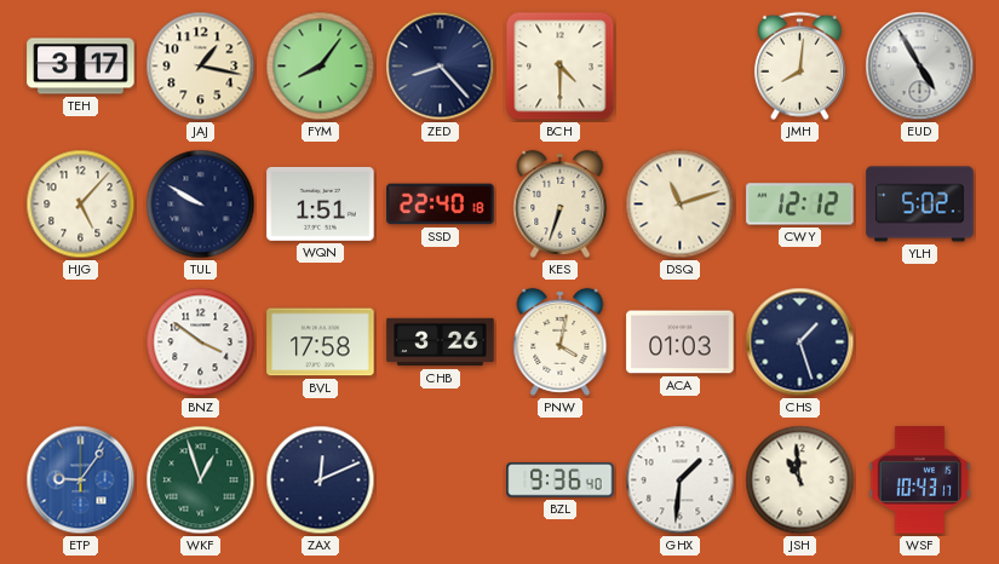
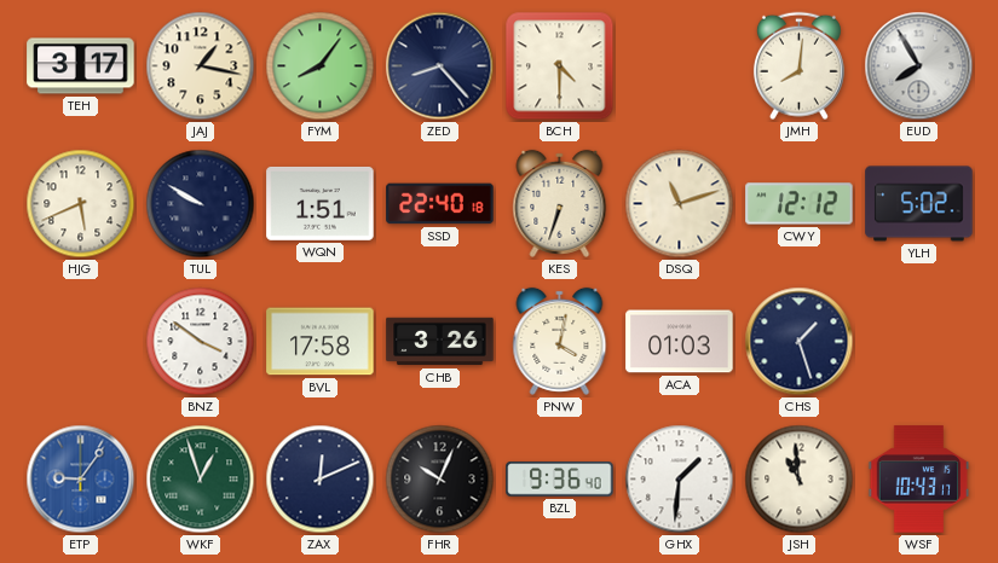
EUD: 4:55 -> 7:55
HJG: 5:07 -> 5:41
FHR: none -> 10:04
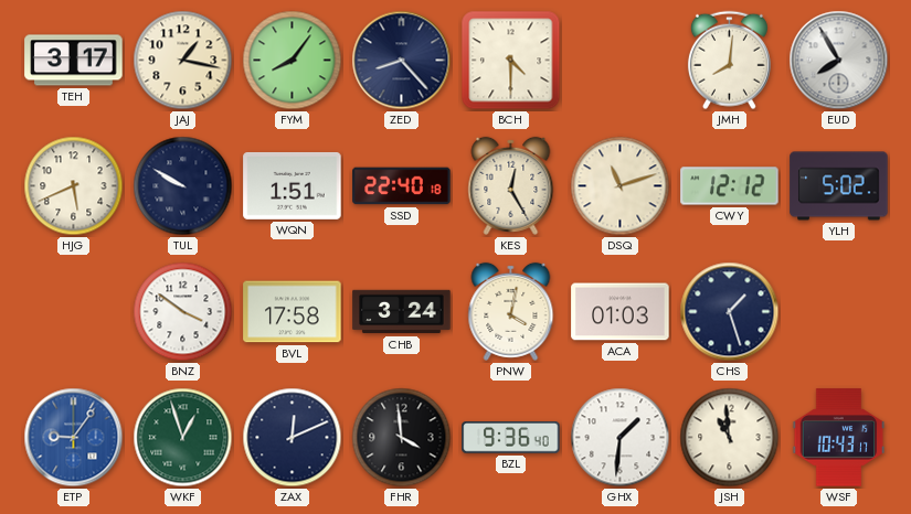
KES: 6:33 -> 12:25
CHB: 3:26 -> 3:24
FHR: 10:04 -> 3:59
